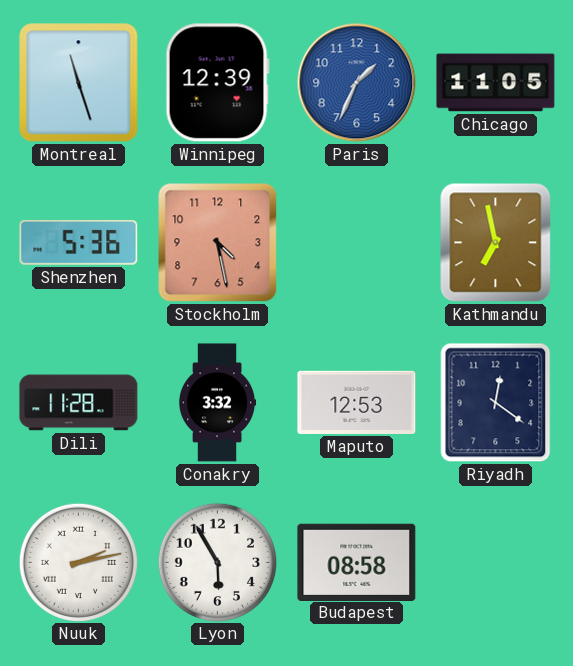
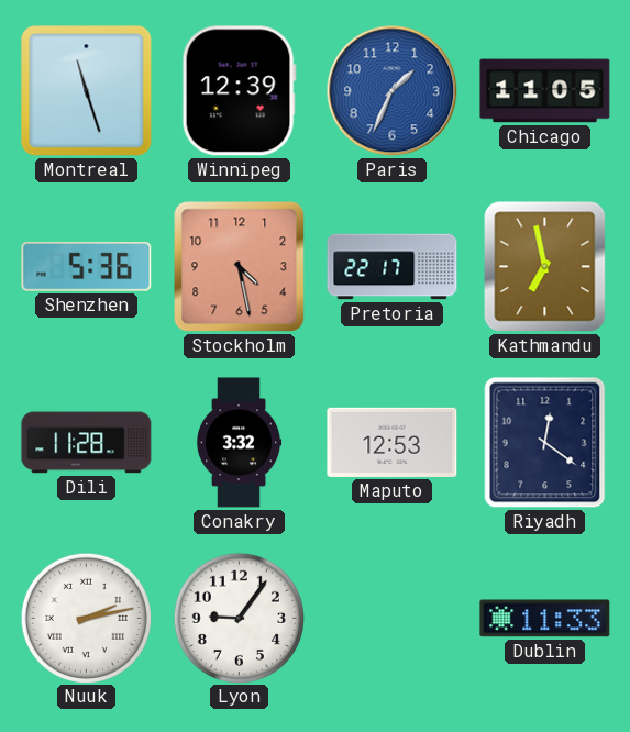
Pretoria: none -> 22:17
Lyon: 5:55 -> 9:06
Budapest: 08:58 -> none
Dublin: none -> 11:33
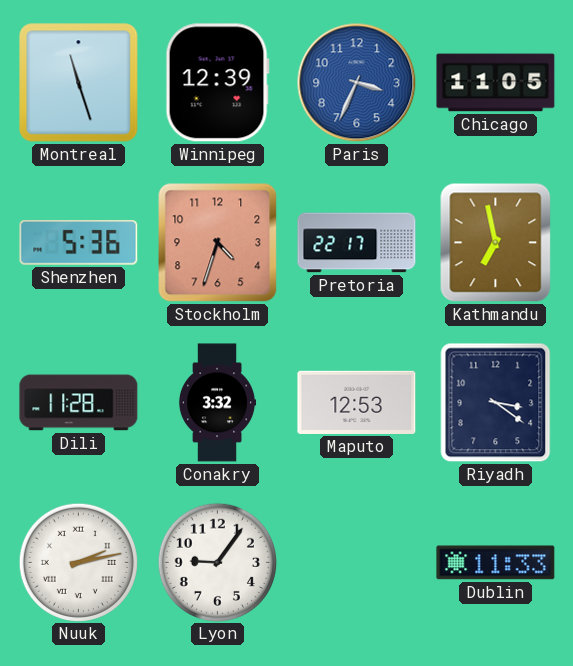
Paris: 1:34 -> 3:34
Stockholm: 4:28 -> 4:33
Riyadh: 12:21 -> 3:21
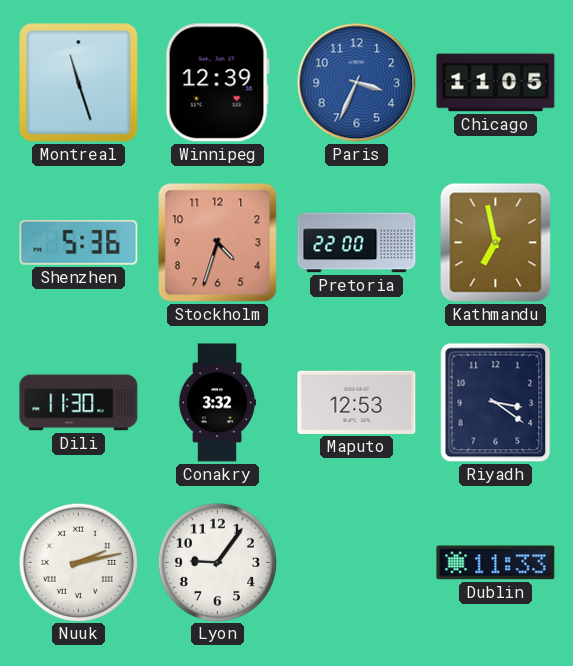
Pretoria: 22:17 -> 22:00
Dili: 11:28 -> 11:30
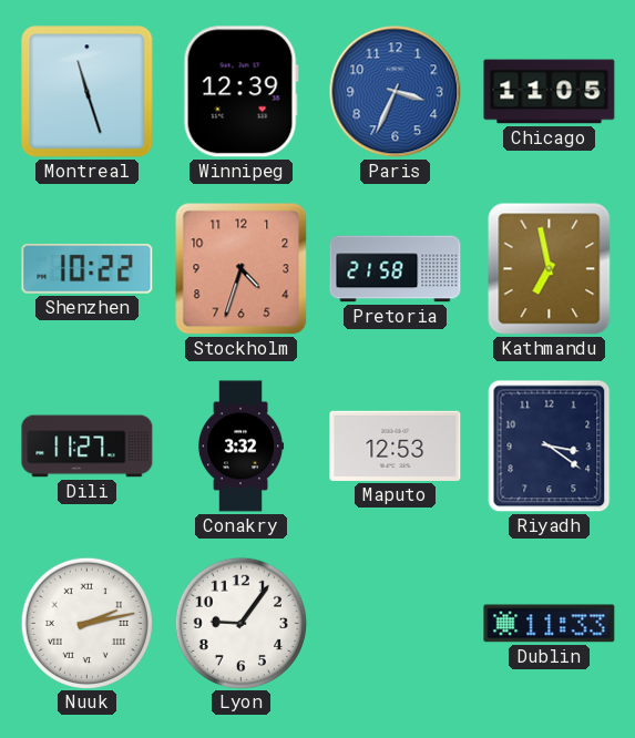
Shenzhen: 5:36 -> 10:22
Pretoria: 22:00 -> 21:58
Dili: 11:30 -> 11:27
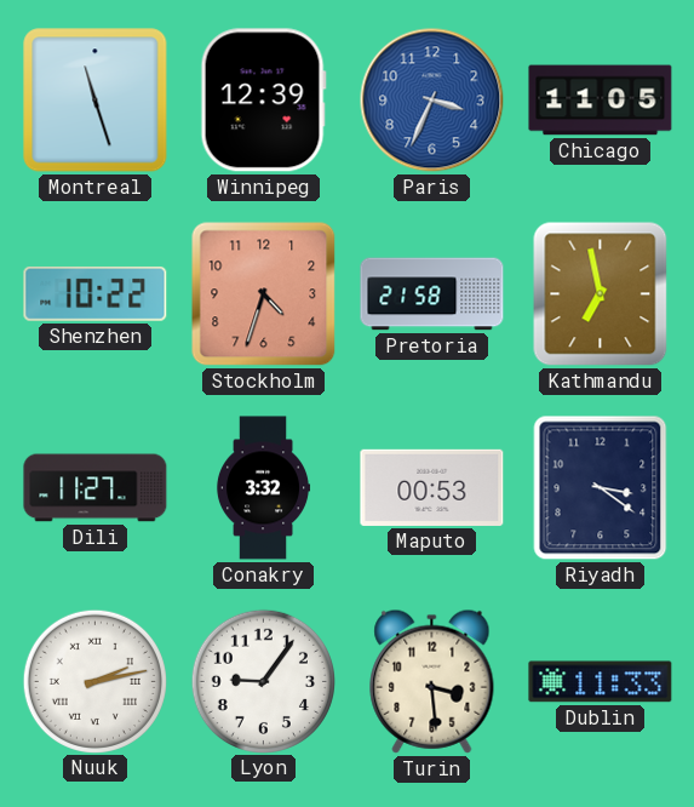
Maputo: 12:53 -> 00:53
Turin: none -> 3:29
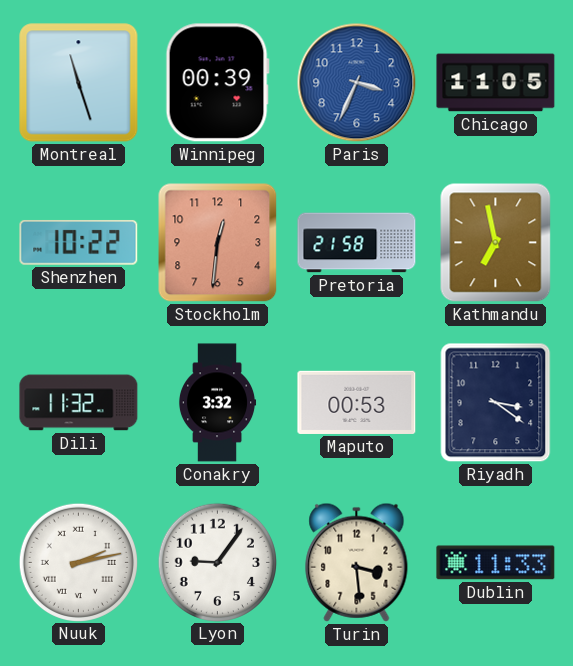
Winnipeg: 12:39 -> 00:39
Stockholm: 4:33 -> 12:31
Dili: 11:27 -> 11:32
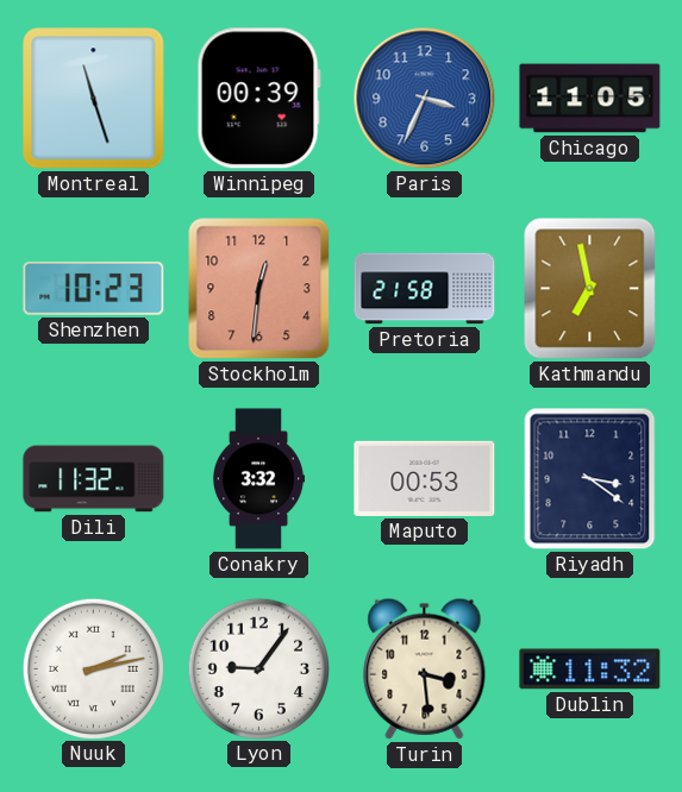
Shenzhen: 10:22 -> 10:23
Dublin: 11:33 -> 11:32
